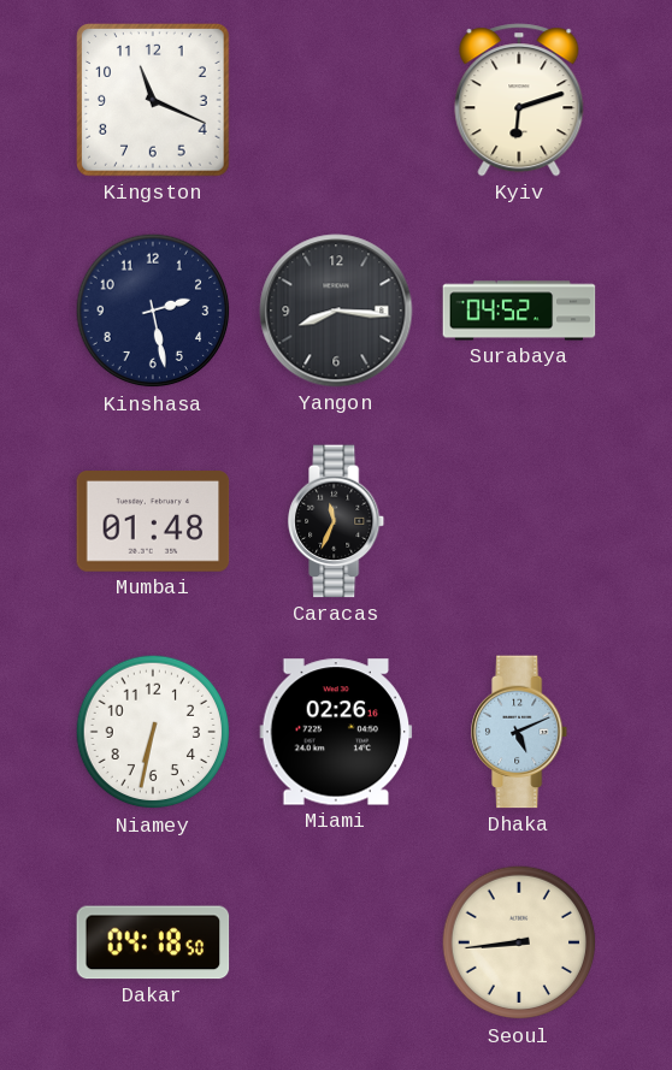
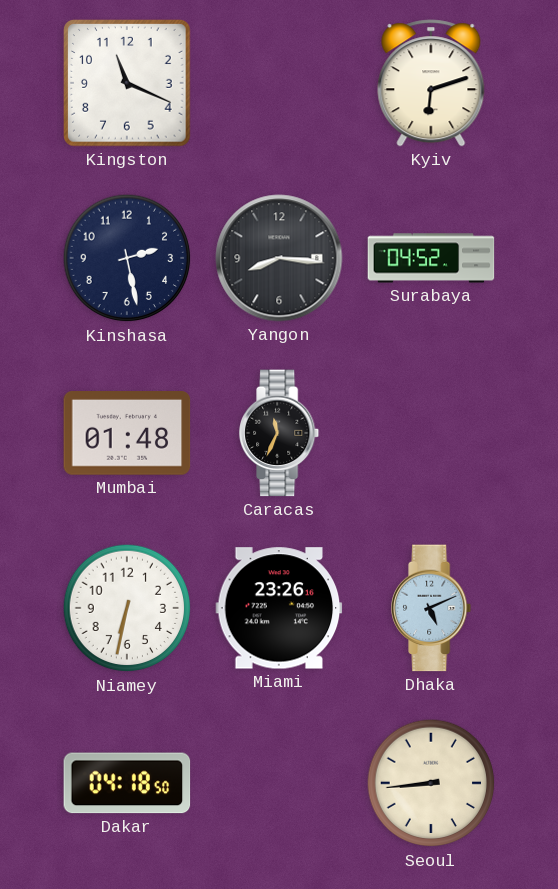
Miami: 02:26 -> 23:26
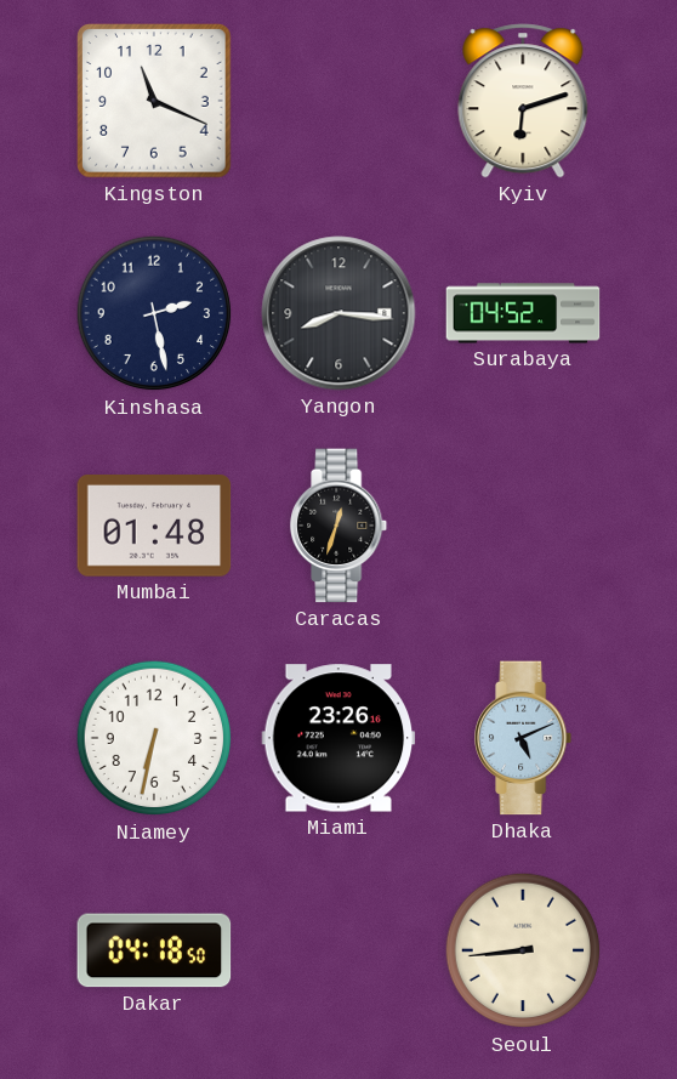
Caracas: 11:34 -> 12:33
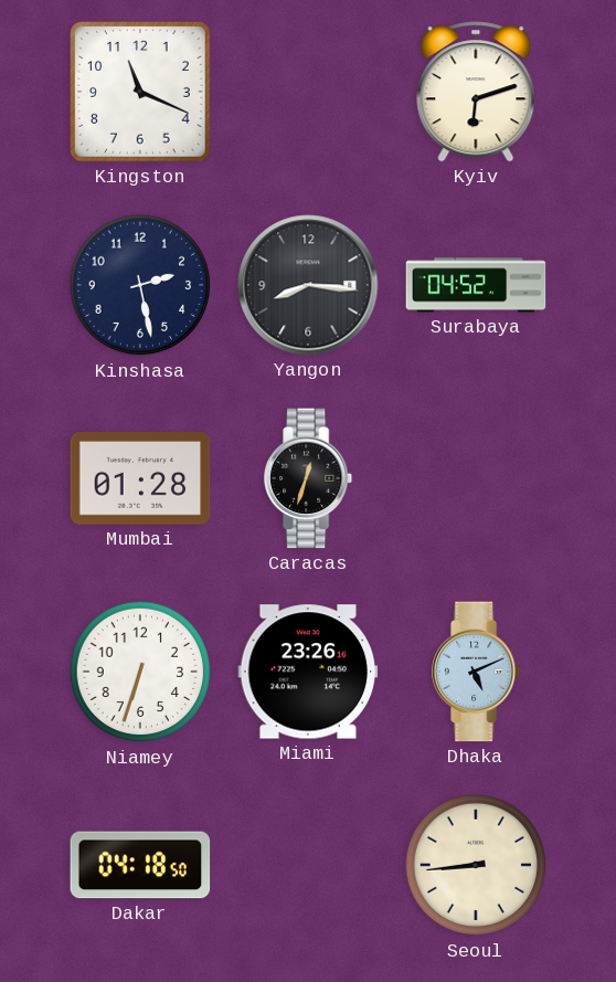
Mumbai: 01:48 -> 01:28
Niamey: 6:32 -> 6:33
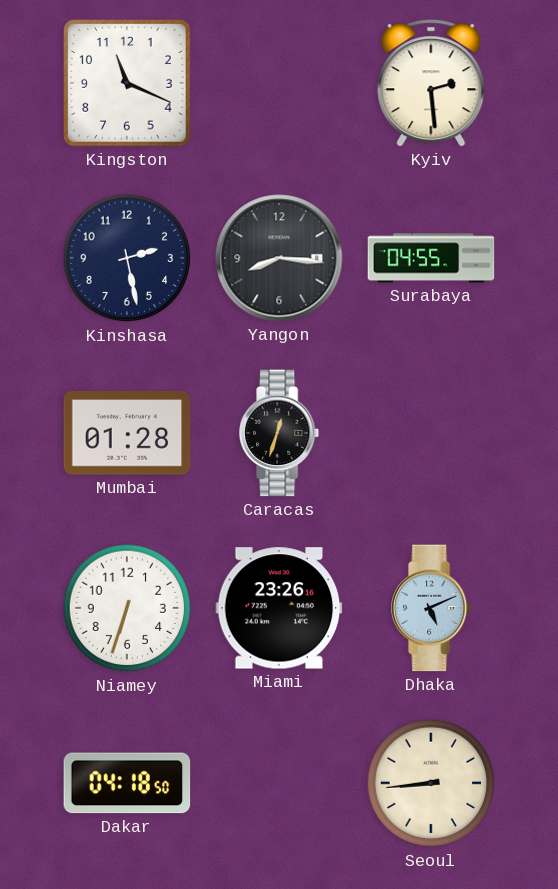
Kyiv: 6:12 -> 2:29
Surabaya: 04:52 -> 04:55
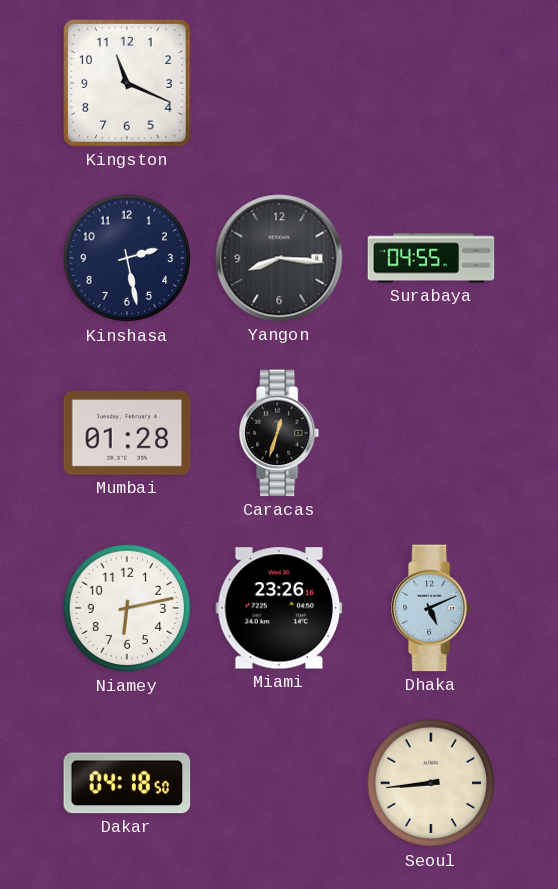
Kyiv: 2:29 -> none
Niamey: 6:33 -> 6:13
